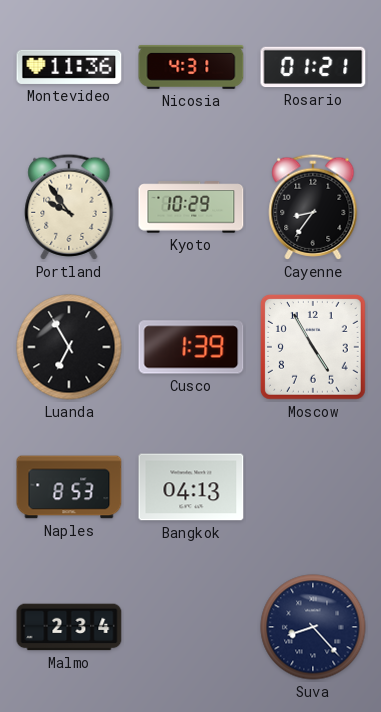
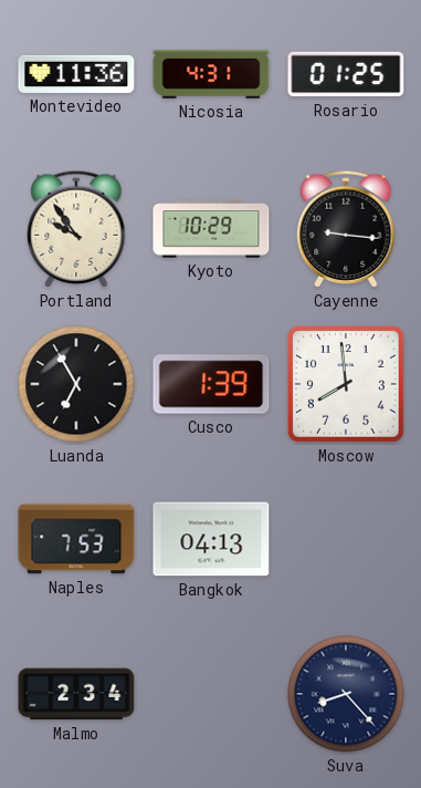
Rosario: 01:21 -> 01:25
Cayenne: 8:36 -> 9:16
Moscow: 4:55 -> 7:59
Naples: 8:53 -> 7:53
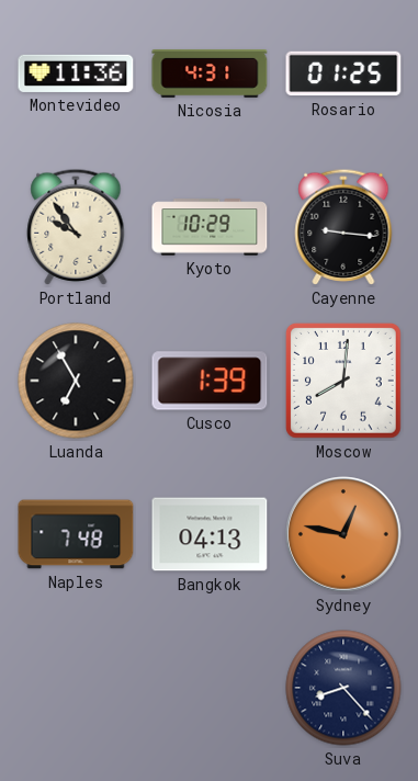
Moscow: 7:59 -> 8:01
Naples: 7:53 -> 7:48
Sydney: none -> 12:47
Malmo: 2:34 -> none
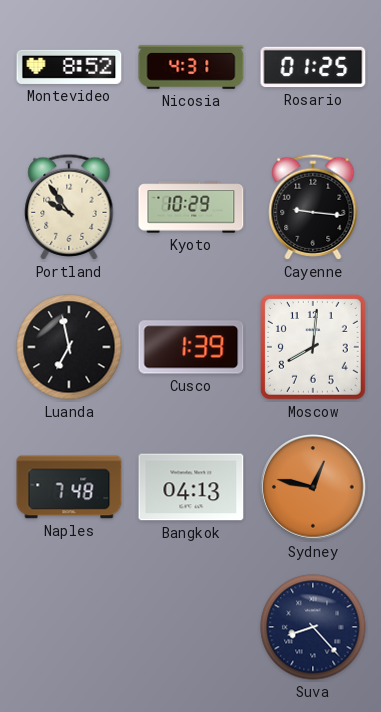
Montevideo: 11:36 -> 8:52
Luanda: 6:55 -> 6:58
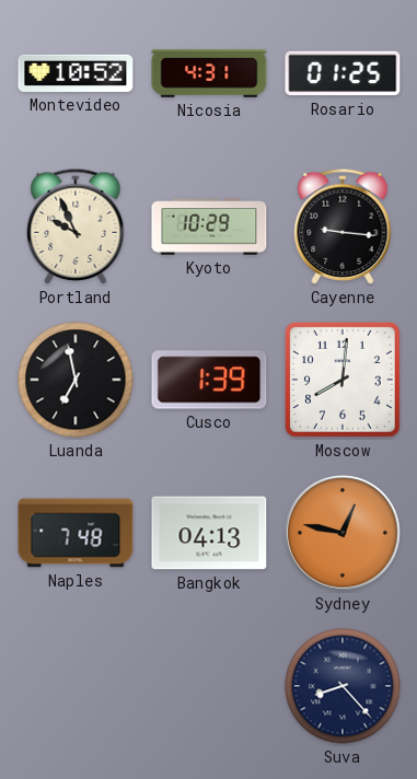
Montevideo: 8:52 -> 10:52
Portland: 9:54 -> 9:56
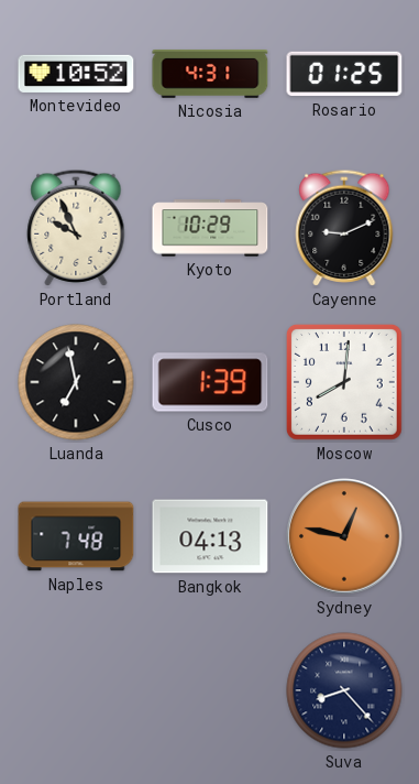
Cayenne: 9:16 -> 9:11
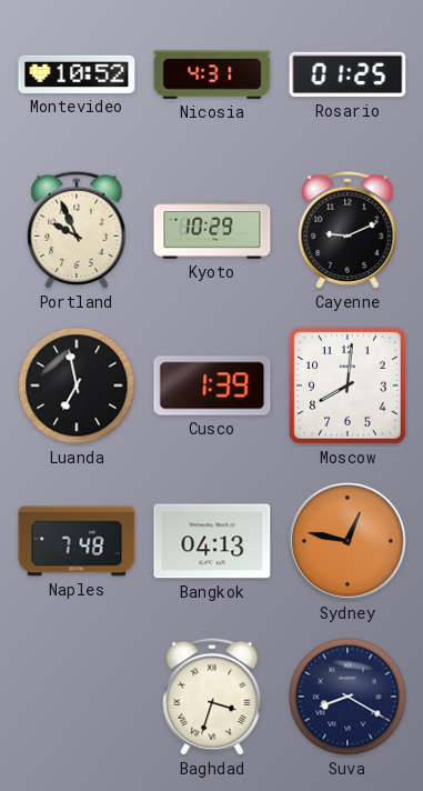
Baghdad: none -> 3:33
Suva: 8:23 -> 8:20
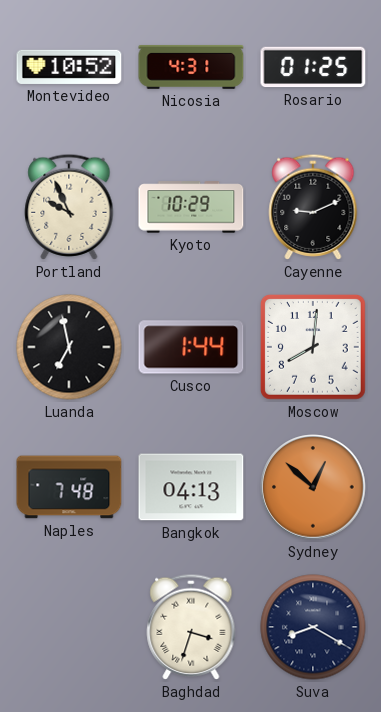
Cusco: 1:39 -> 1:44
Sydney: 12:47 -> 12:52
